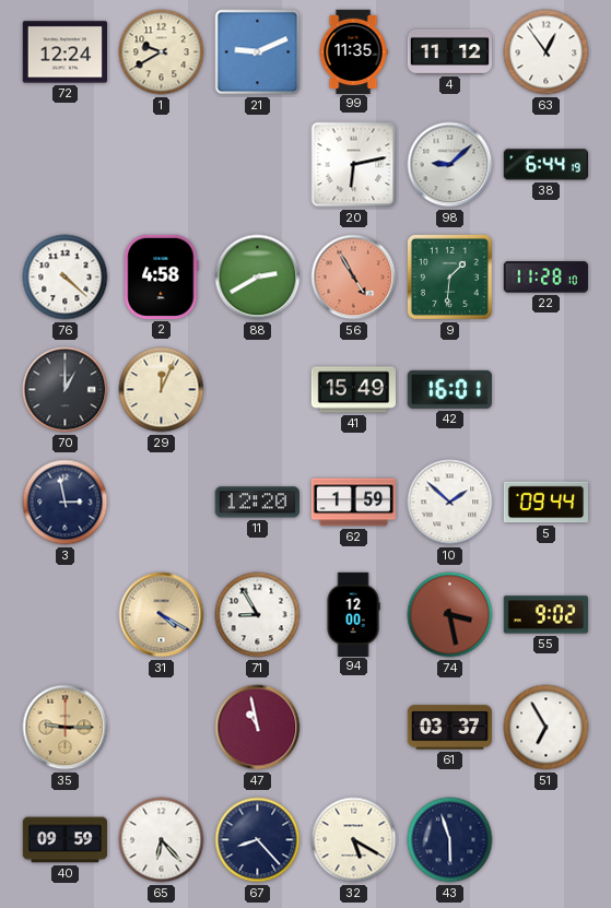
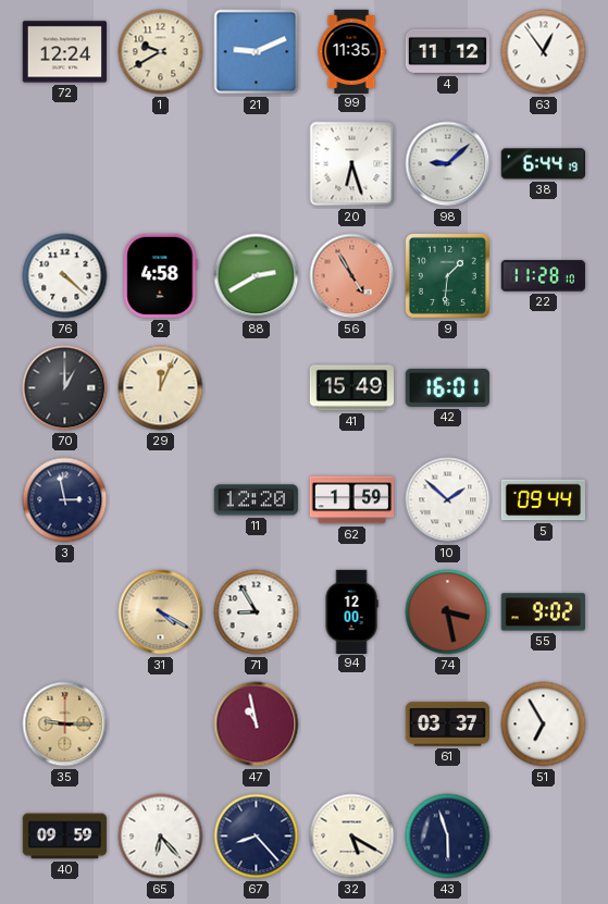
20: 6:13 -> 6:27
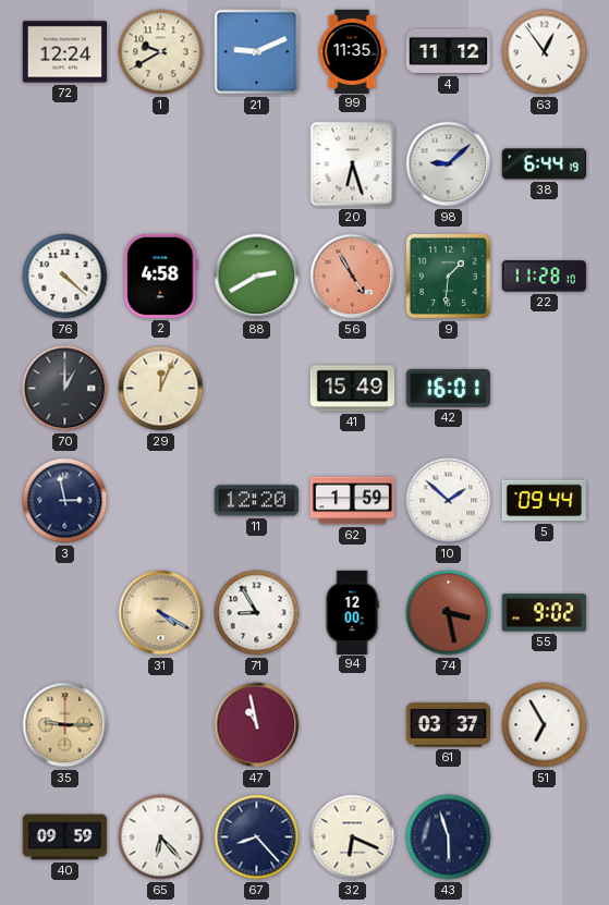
32: 5:20 -> 6:19
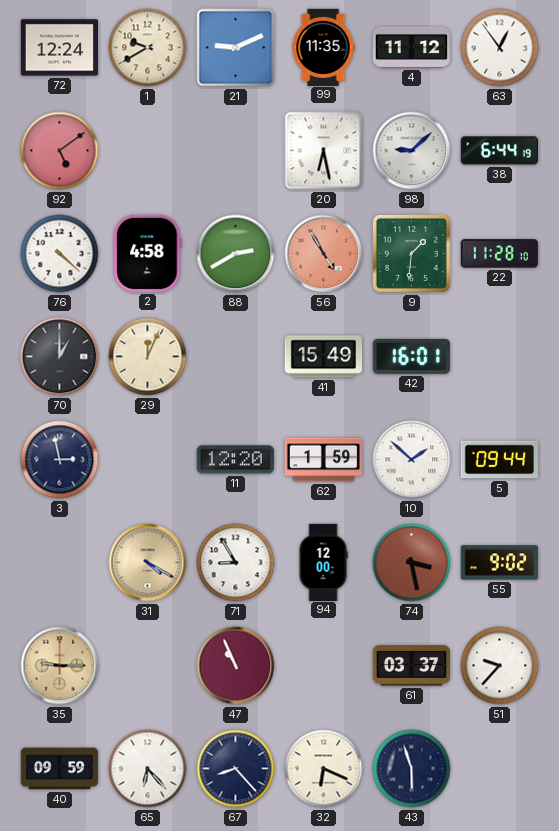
92: none -> 5:09
20: 6:27 -> 6:28
47: 10:58 -> 10:56
51: 6:55 -> 9:37
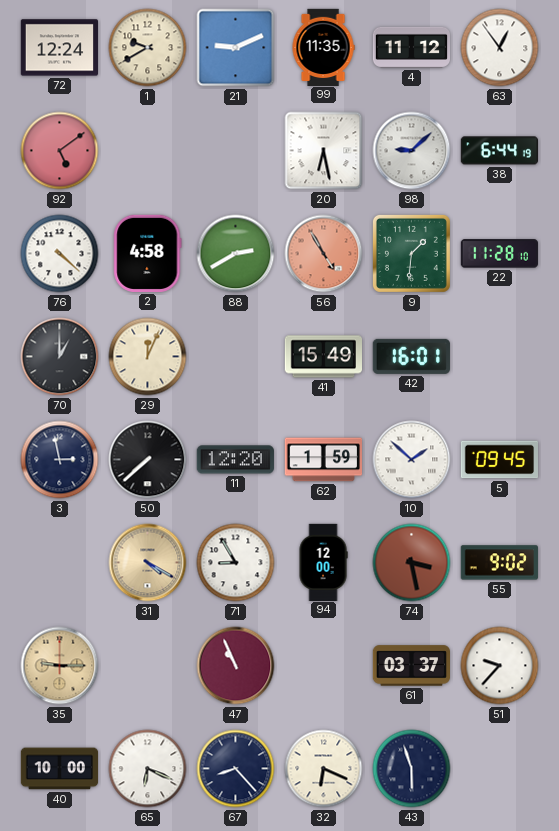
50: none -> 7:38
5: 09:44 -> 09:45
40: 09:59 -> 10:00
65: 6:23 -> 6:19
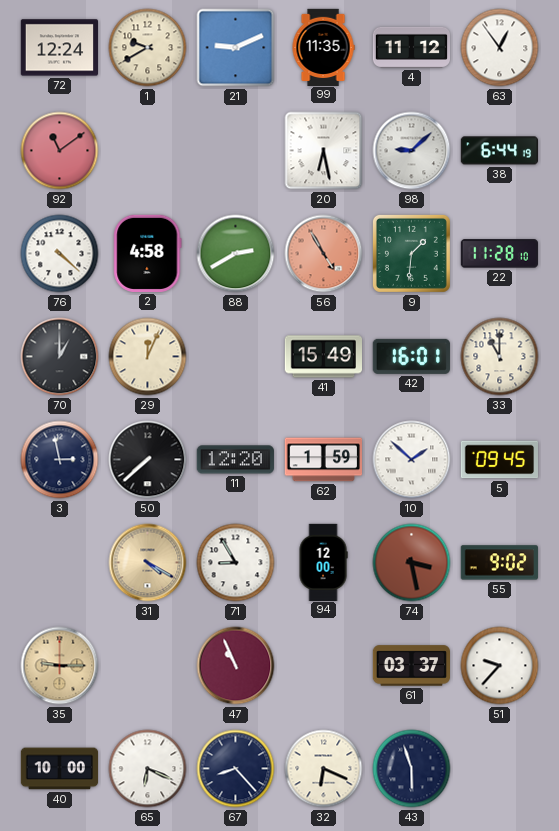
92: 5:09 -> 11:09
33: none -> 11:00
